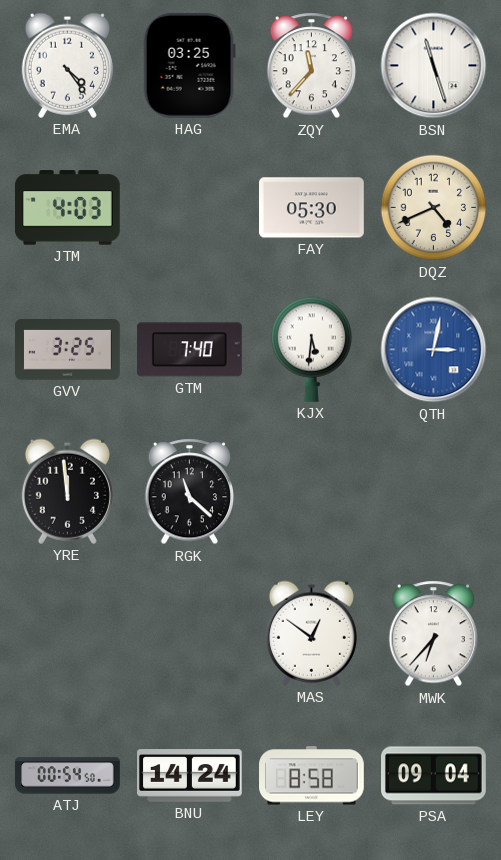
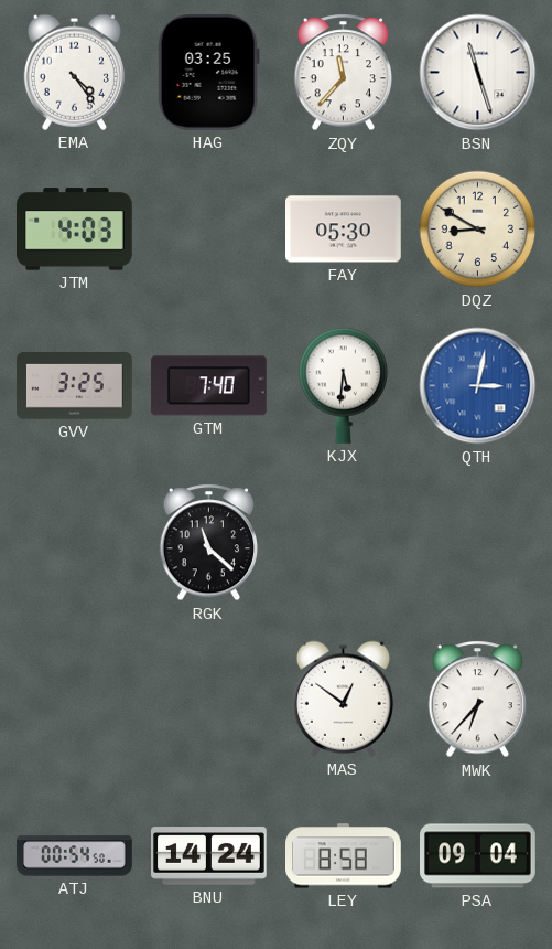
DQZ: 4:41 -> 8:50
YRE: 11:59 -> none
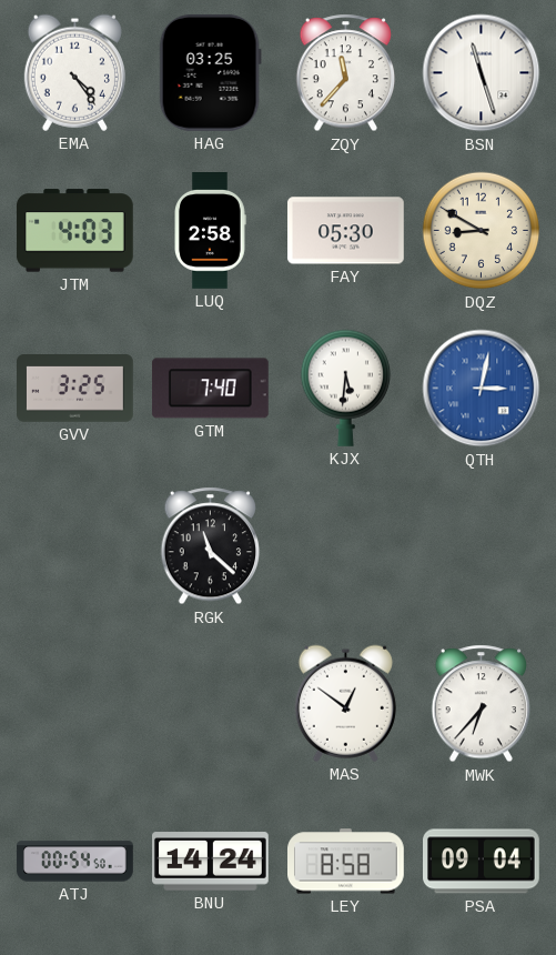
LUQ: none -> 2:58
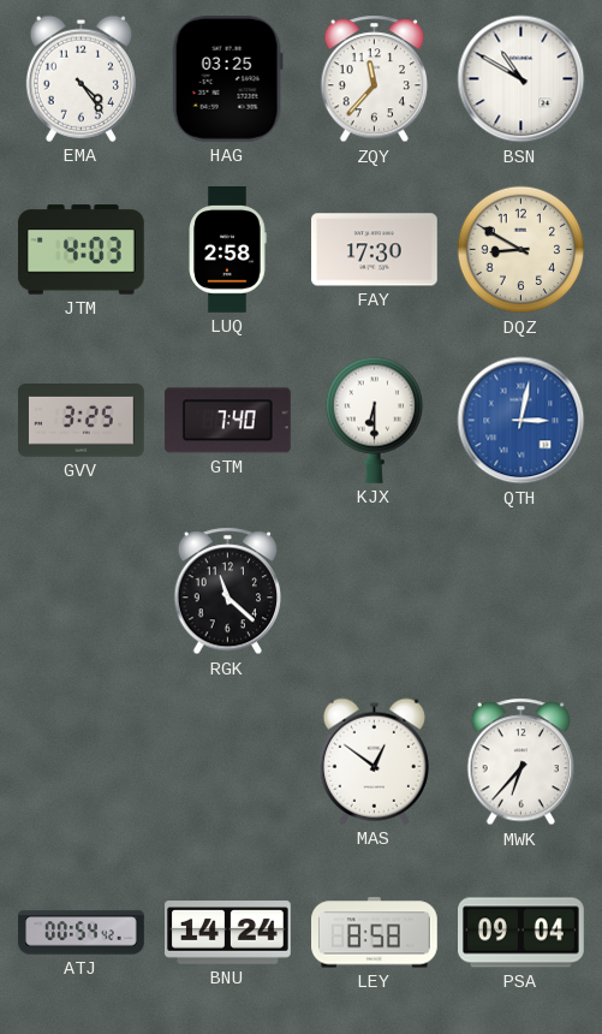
BSN: 11:27 -> 10:50
FAY: 05:30 -> 17:30
KJX: 5:31 -> 6:30
ATJ: 00:54:50 -> 00:54:42
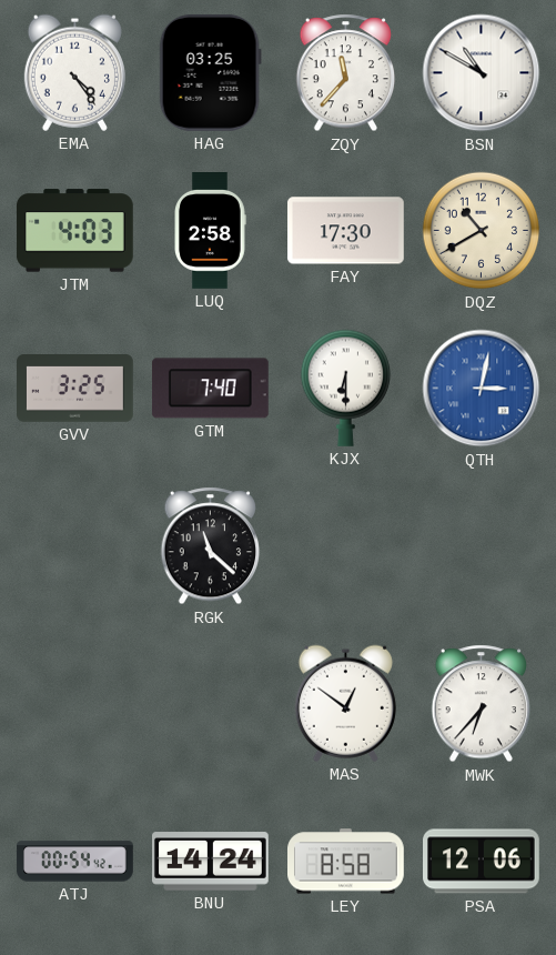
DQZ: 8:50 -> 10:40
PSA: 09:04 -> 12:06
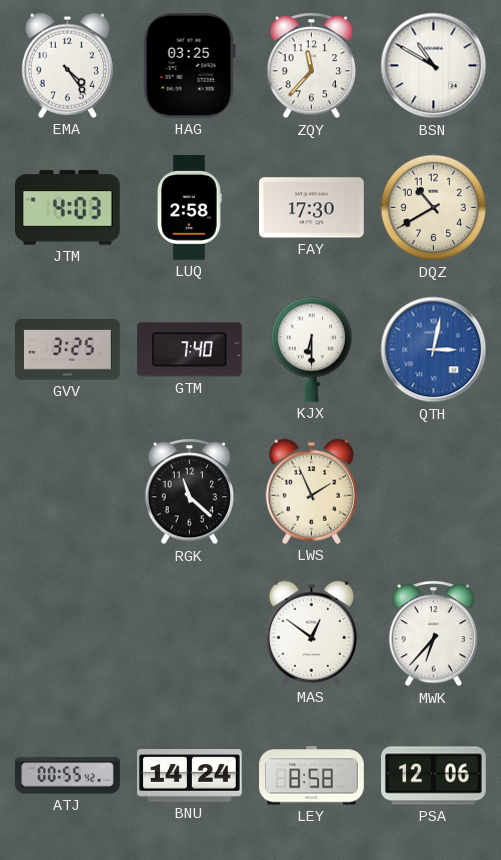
LWS: none -> 1:56
ATJ: 00:54 -> 00:55
